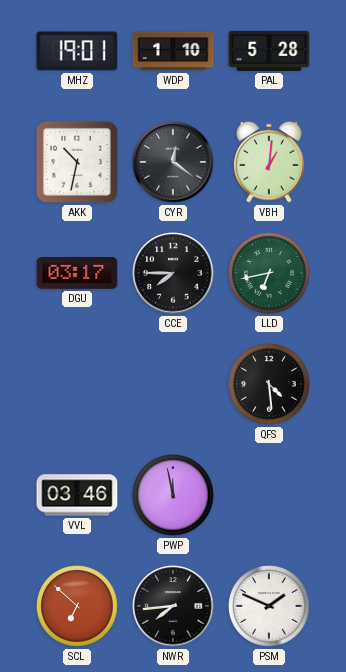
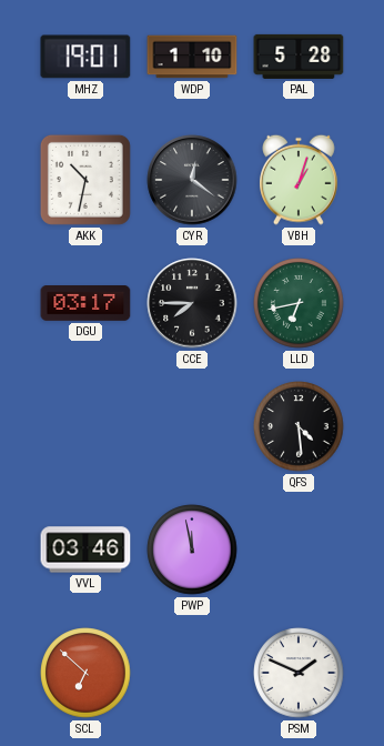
VBH: 1:01 -> 1:03
NWR: 7:44 -> none
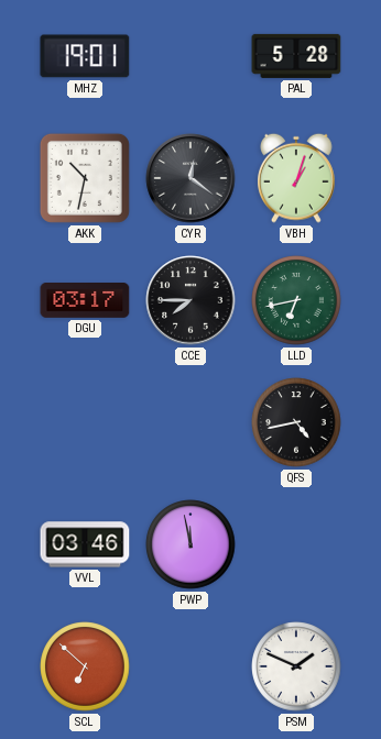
WDP: 1:10 -> none
QFS: 4:29 -> 4:43
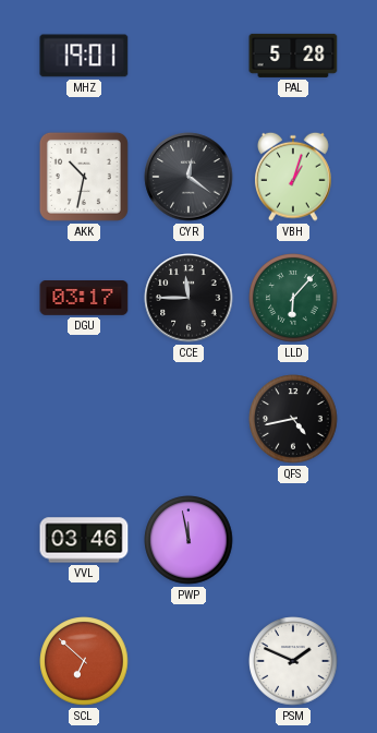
CCE: 7:45 -> 11:45
LLD: 6:43 -> 6:07
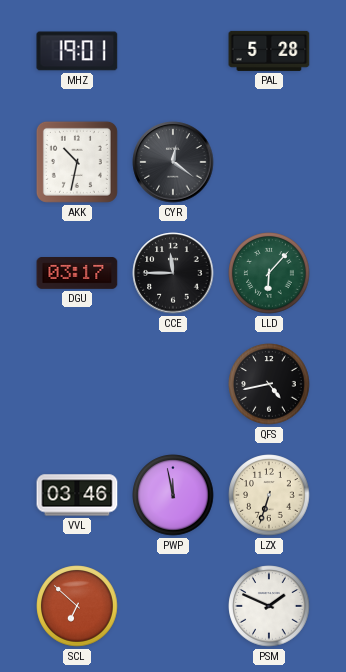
VBH: 1:03 -> none
LZX: none -> 6:33
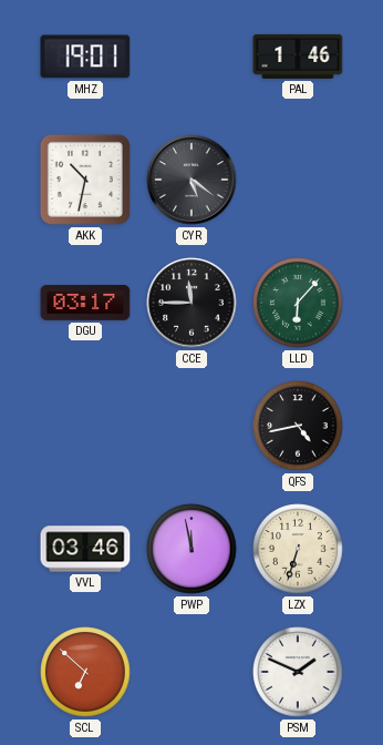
PAL: 5:28 -> 1:46
CYR: 12:21 -> 5:21
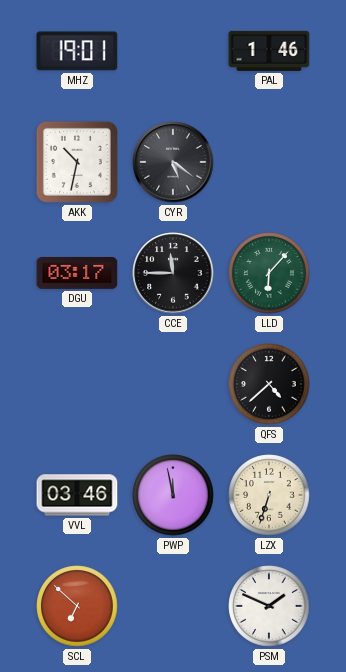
QFS: 4:43 -> 4:38
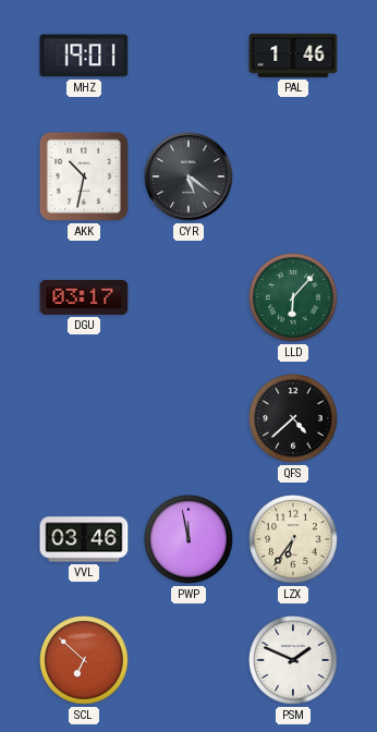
CCE: 11:45 -> none
LZX: 6:33 -> 6:36
